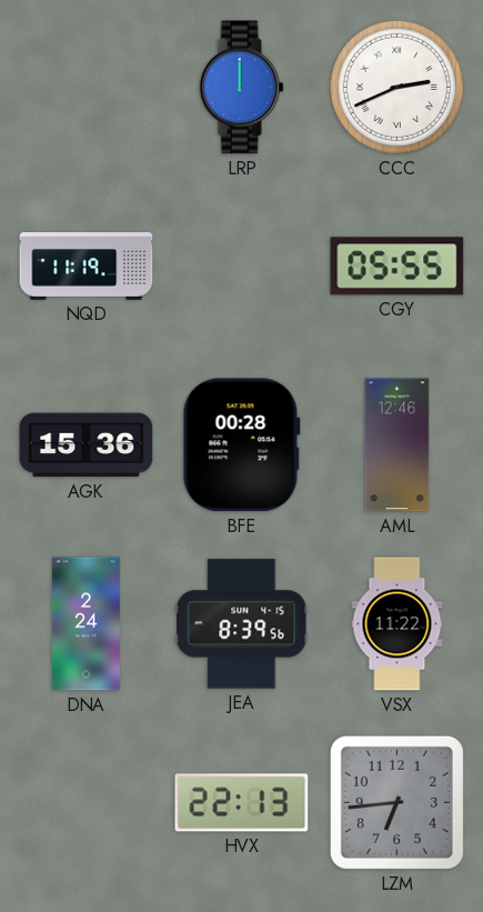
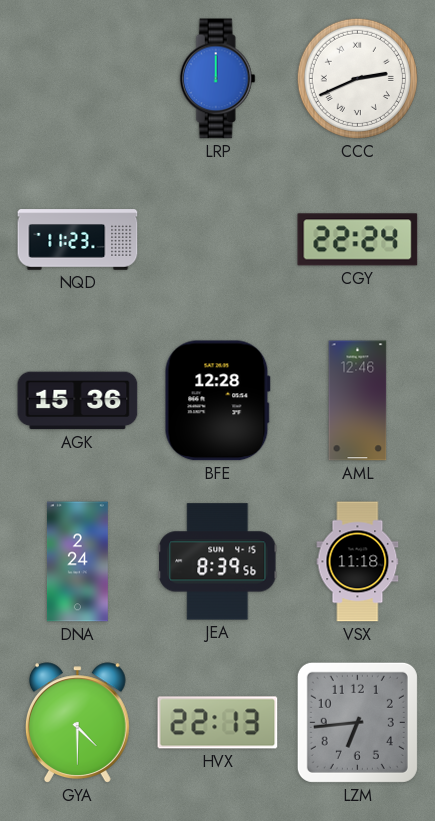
NQD: 11:19 -> 11:23
CGY: 05:55 -> 22:24
BFE: 00:28 -> 12:28
VSX: 11:22 -> 11:18
GYA: none -> 4:30
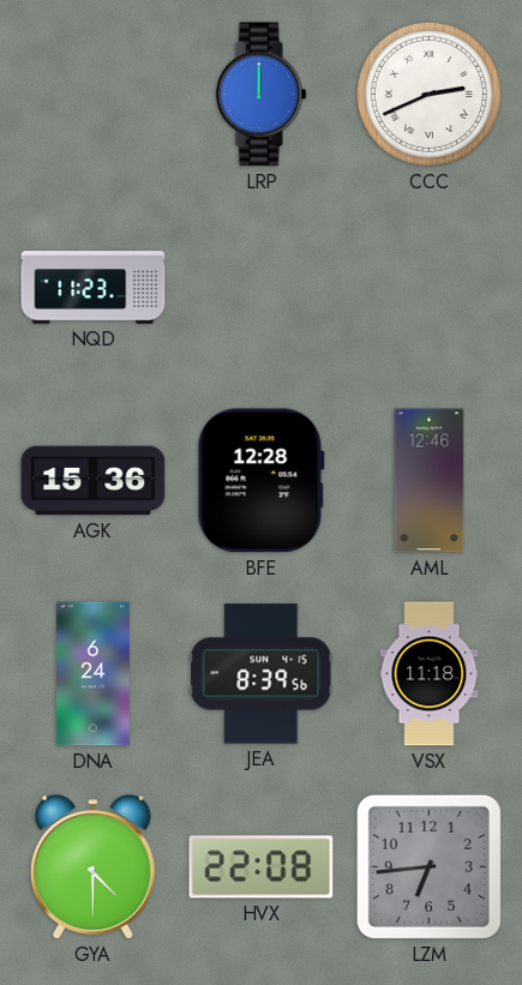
CGY: 22:24 -> none
DNA: 2:24 -> 6:24
HVX: 22:13 -> 22:08
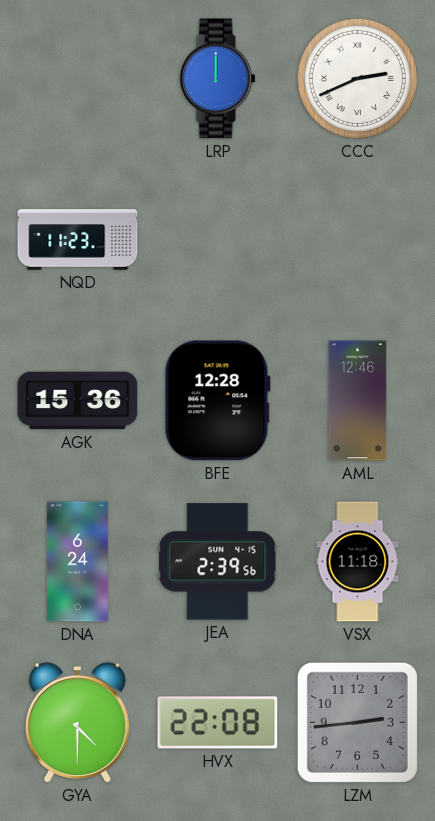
JEA: 8:39 -> 2:39
LZM: 6:44 -> 2:44
